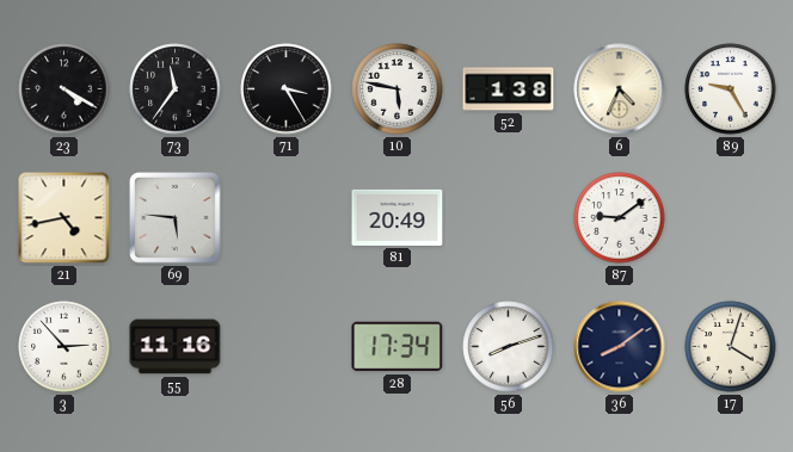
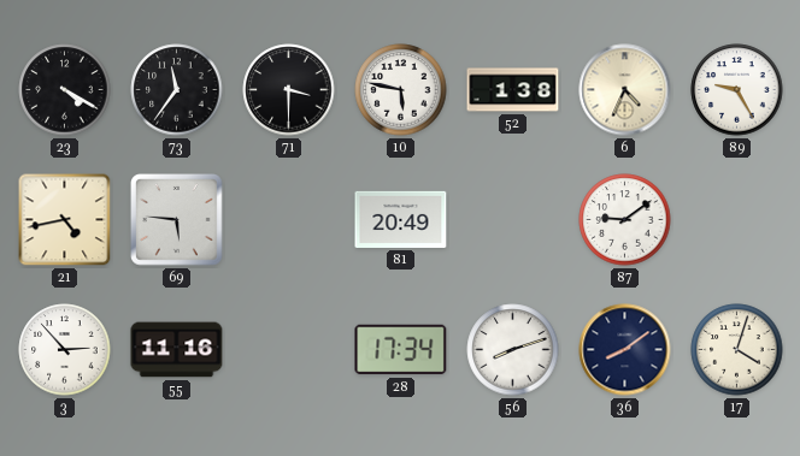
71: 3:25 -> 3:30
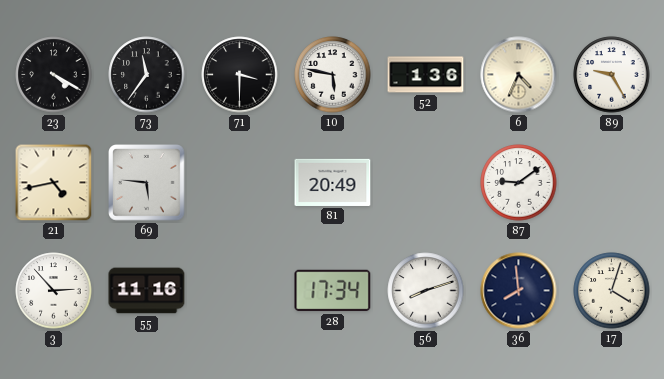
52: 1:38 -> 1:36
36: 8:09 -> 7:59
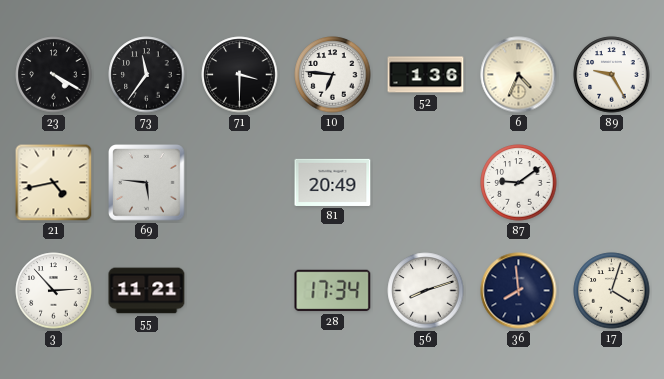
10: 5:47 -> 6:46
55: 11:16 -> 11:21
